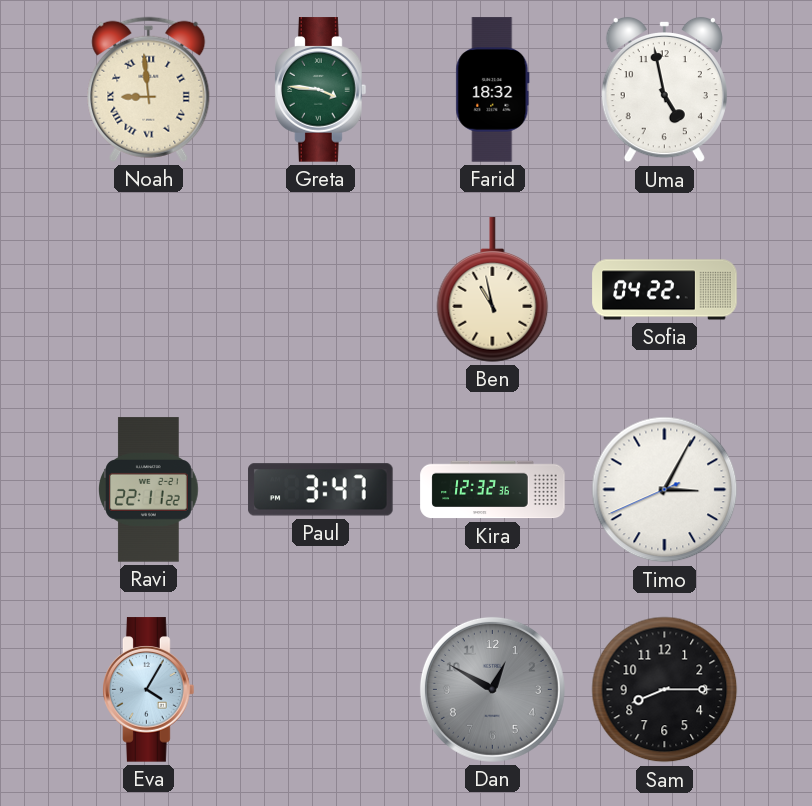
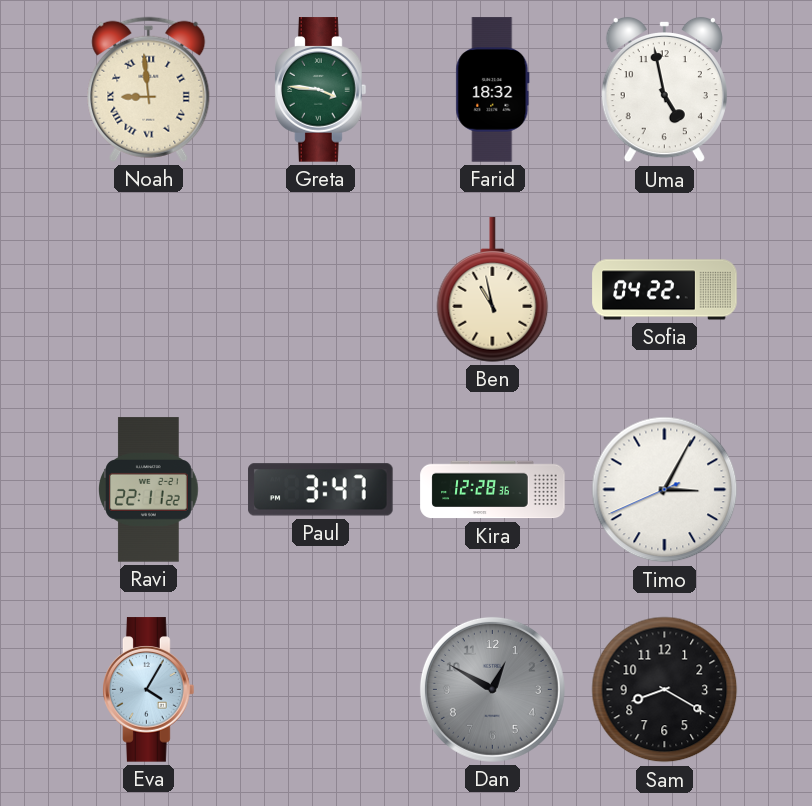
Kira: 12:32 -> 12:28
Sam: 8:15 -> 8:20
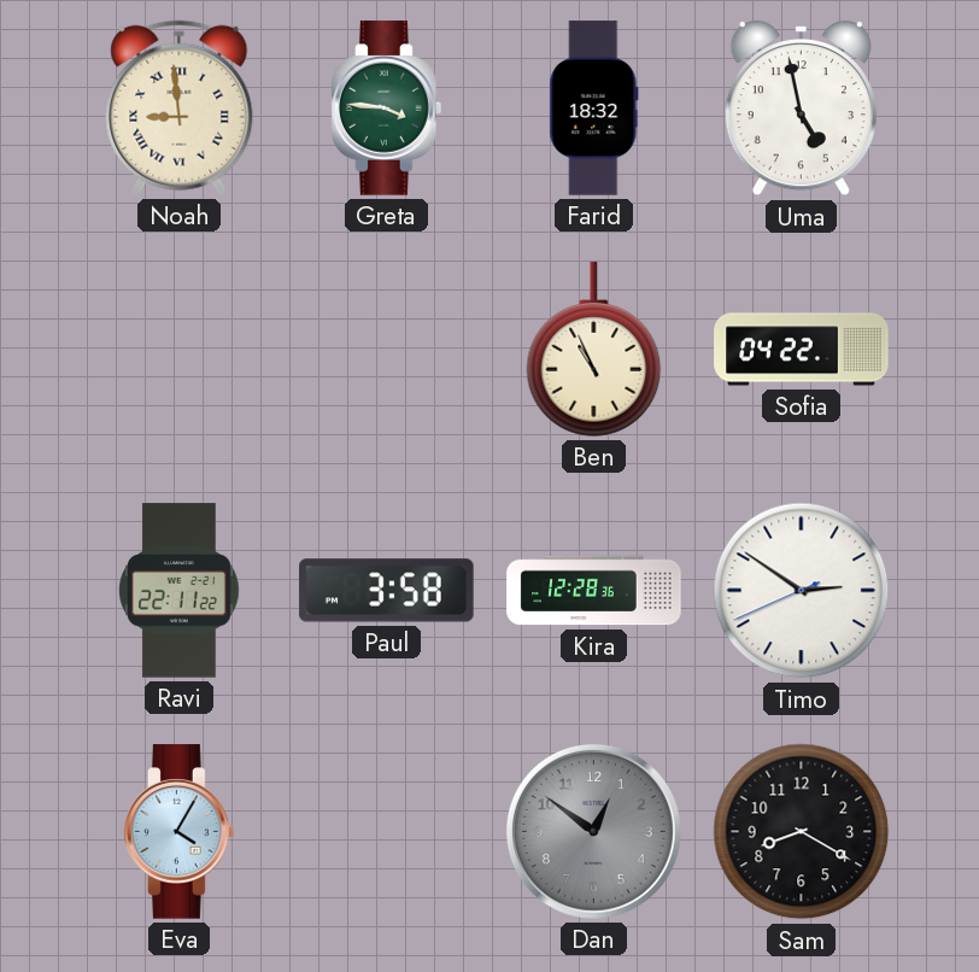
Ben: 10:58 -> 10:56
Paul: 3:47 -> 3:58
Timo: 3:04 -> 2:50
Dan: 12:50 -> 12:51
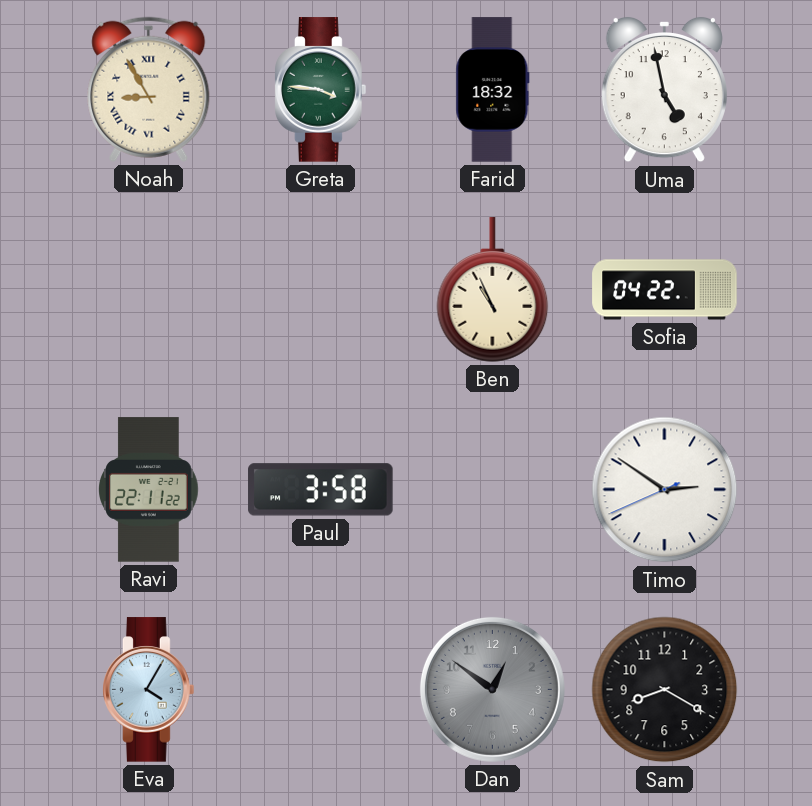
Noah: 8:59 -> 8:55
Kira: 12:28 -> none
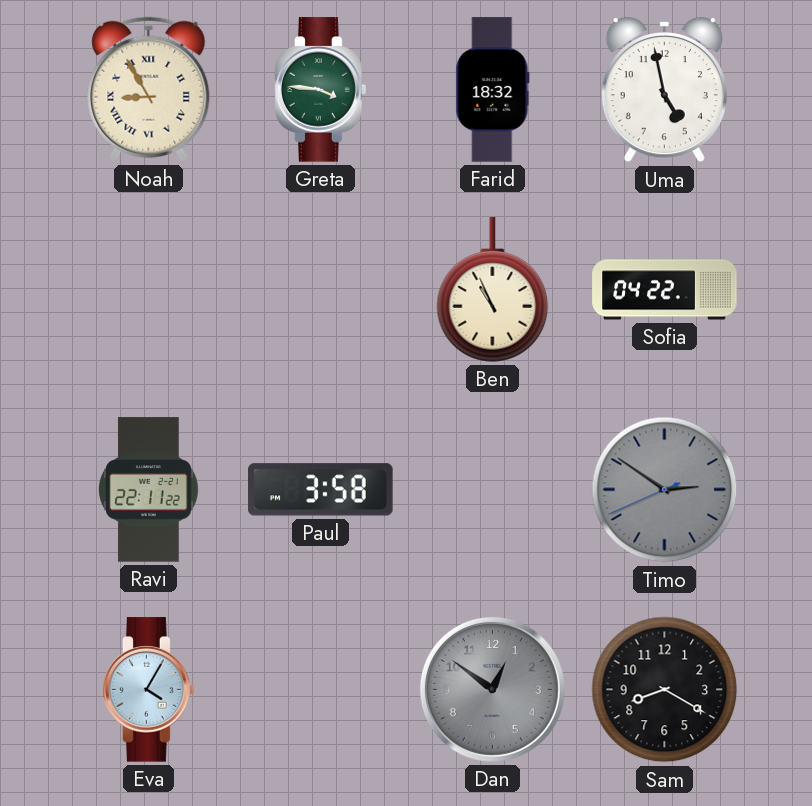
Timo dial: white -> grey
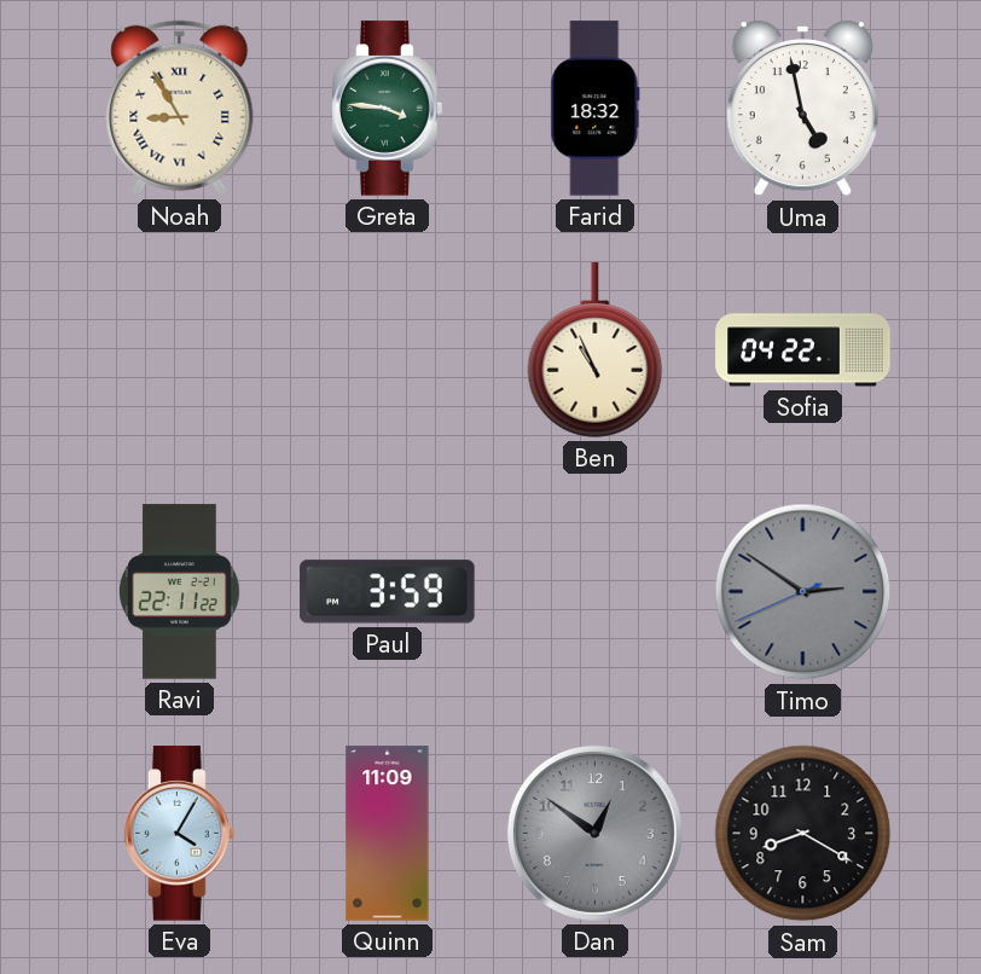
Paul: 3:58 -> 3:59
Quinn: none -> 11:09
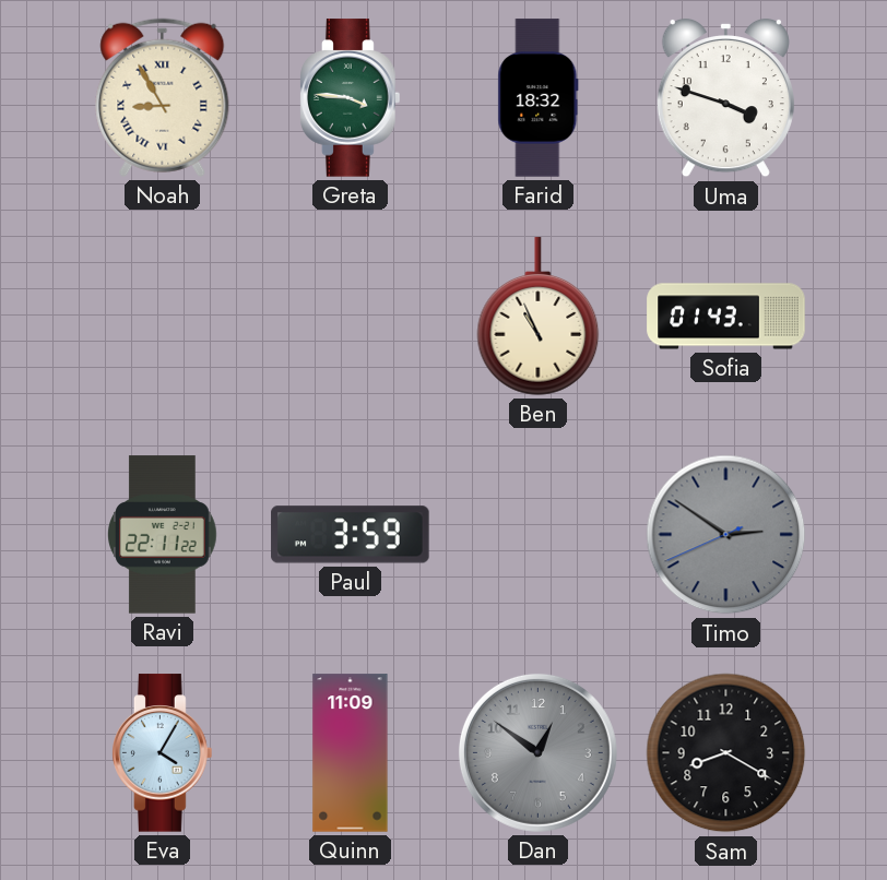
Uma: 4:58 -> 3:48
Sofia: 04:22 -> 01:43
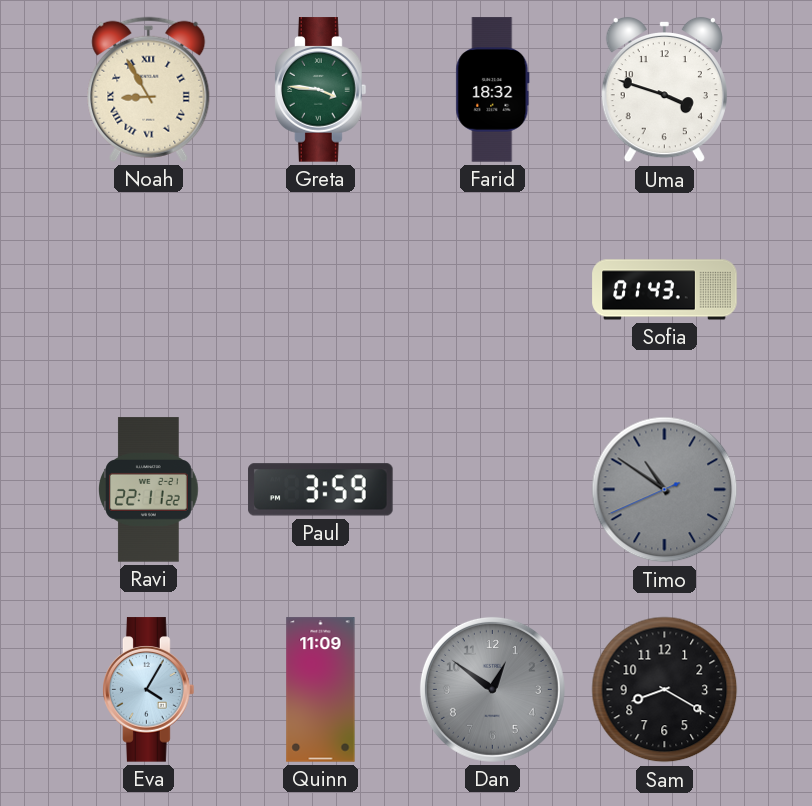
Ben: 10:56 -> none
Timo: 2:50 -> 10:50
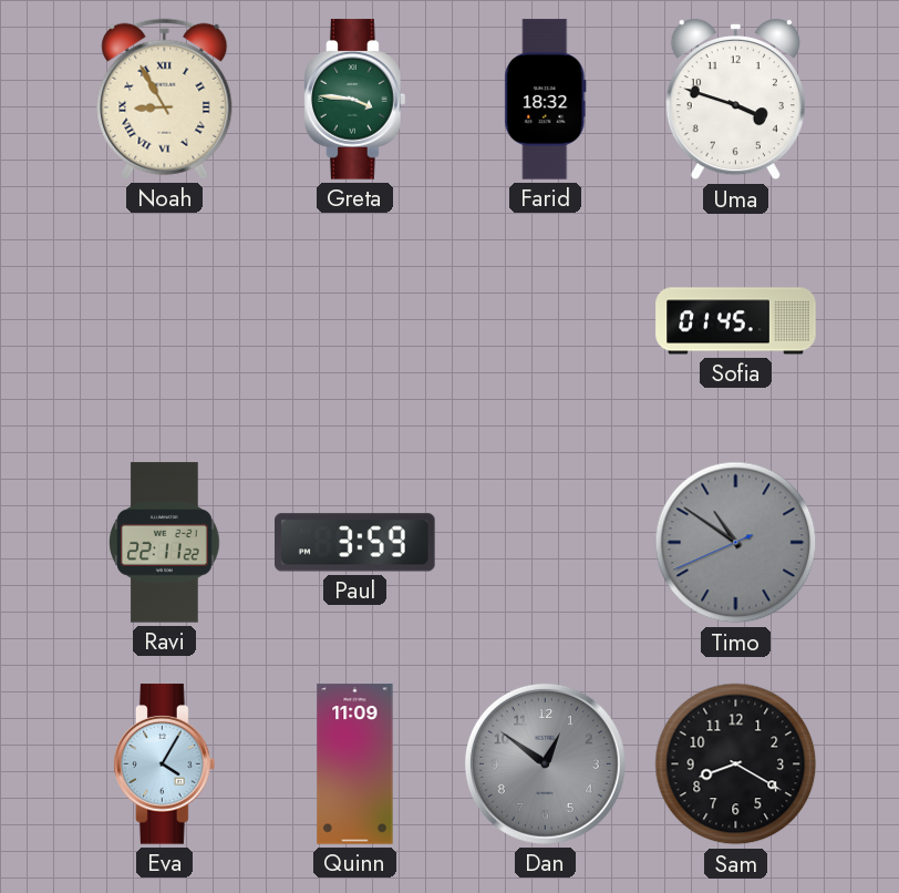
Sofia: 01:43 -> 01:45
